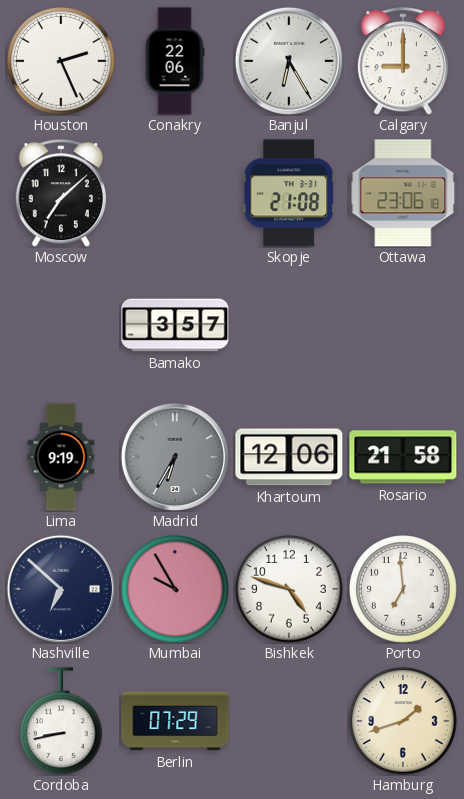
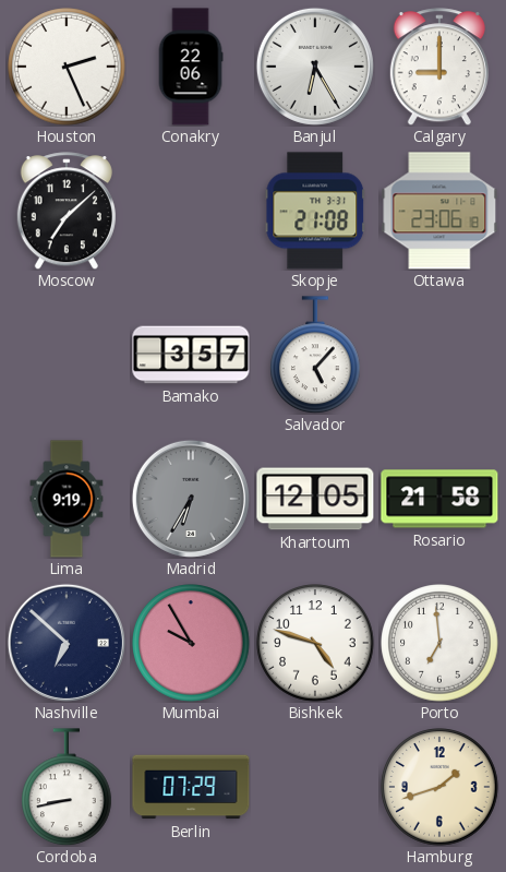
Salvador: none -> 5:07
Khartoum: 12:06 -> 12:05
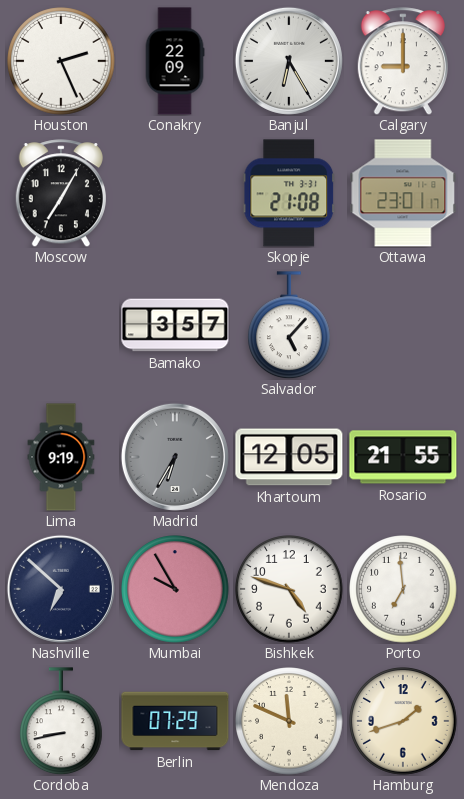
Conakry: 22:06 -> 22:09
Moscow: 7:08 -> 7:05
Ottawa: 23:06 -> 23:01
Rosario: 21:58 -> 21:55
Mendoza: none -> 11:49
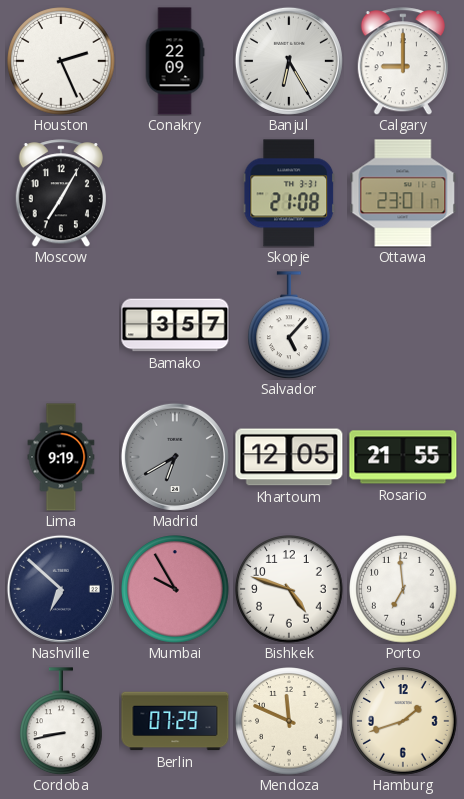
Madrid: 6:35 -> 6:40
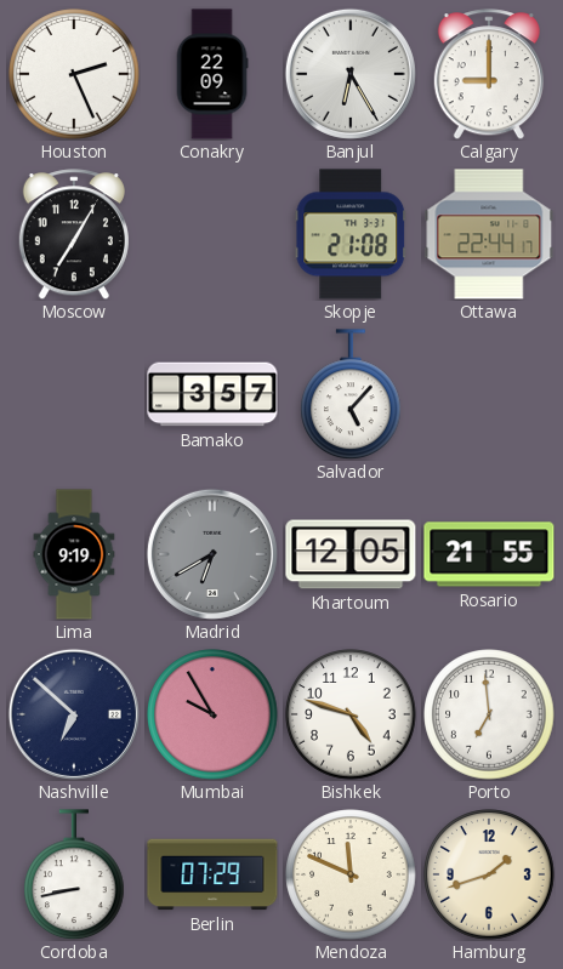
Ottawa: 23:01 -> 22:44
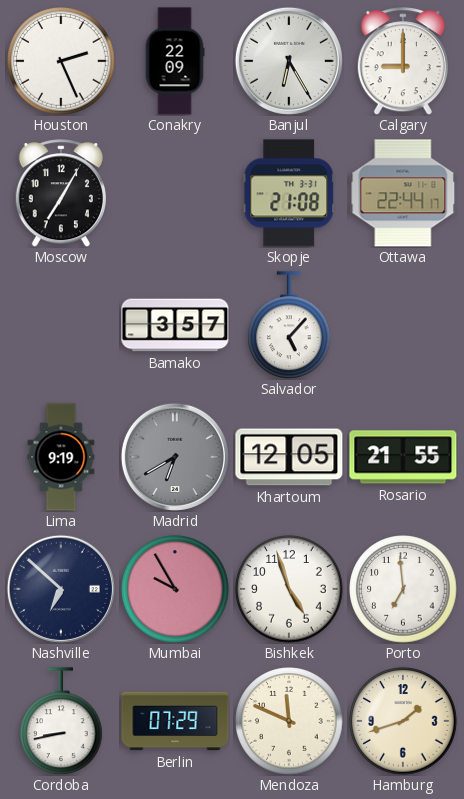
Bishkek: 4:48 -> 4:57
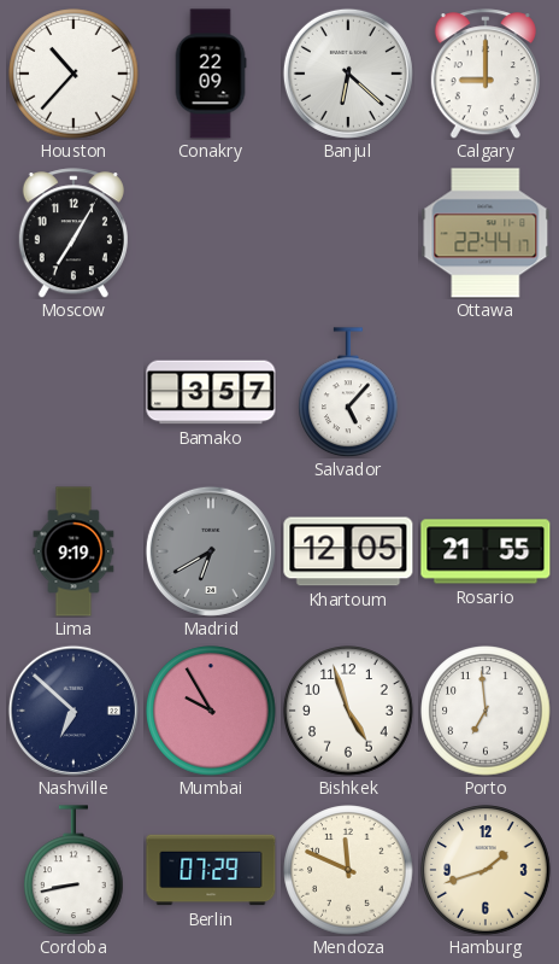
Houston: 2:26 -> 10:37
Banjul: 6:25 -> 6:22
Skopje: 21:08 -> none
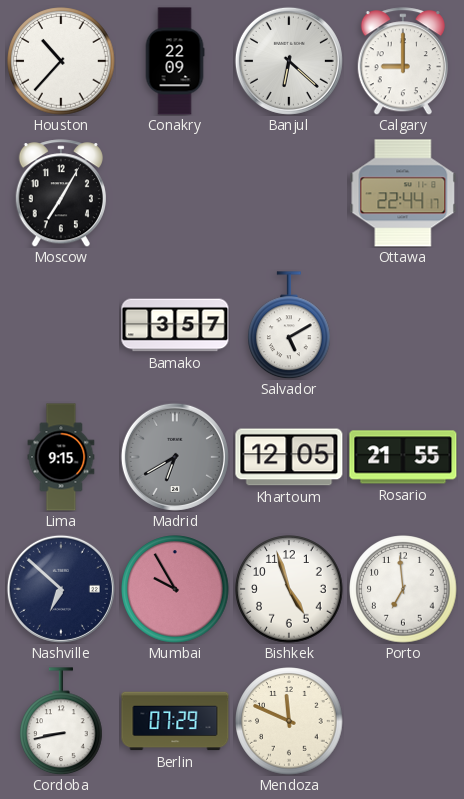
Salvador: 5:07 -> 5:10
Lima: 9:19 -> 9:15
Hamburg: 1:42 -> none
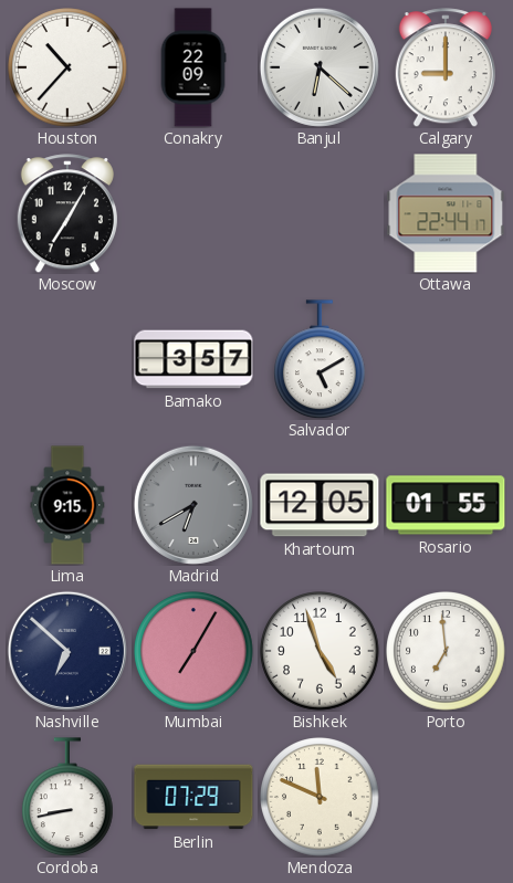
Rosario: 21:55 -> 01:55
Mumbai: 9:55 -> 7:05
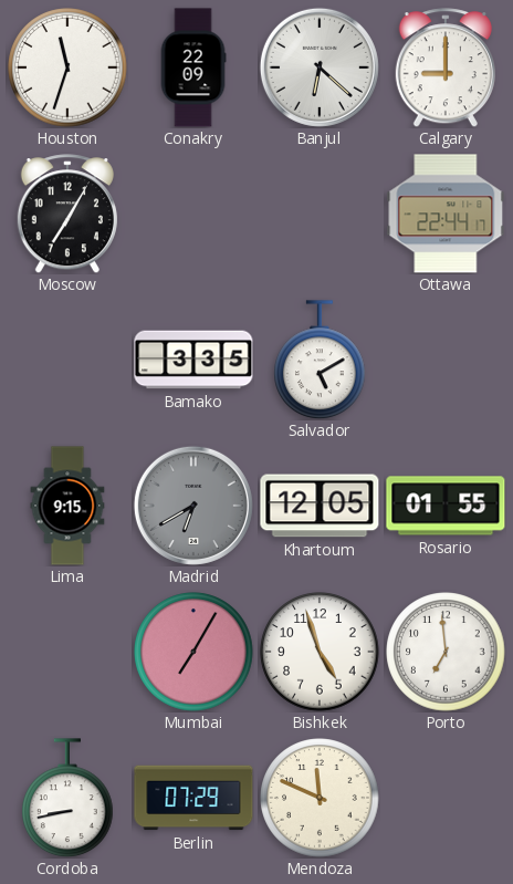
Houston: 10:37 -> 11:33
Bamako: 3:57 -> 3:35
Nashville: 6:52 -> none
